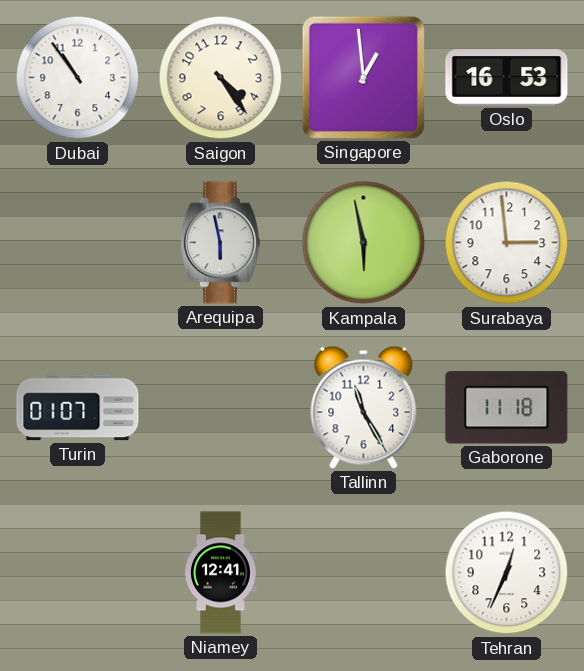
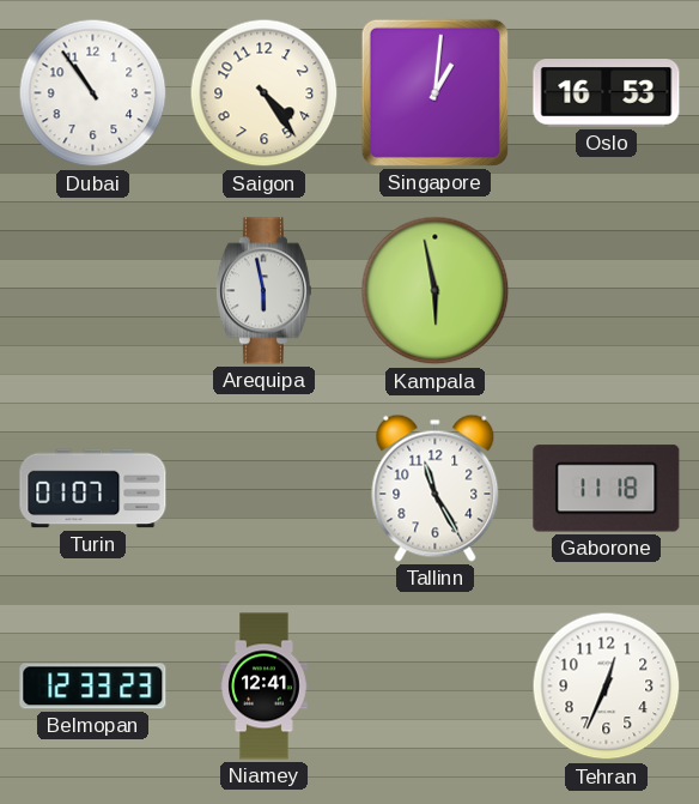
Singapore: 12:59 -> 1:01
Surabaya: 2:59 -> none
Belmopan: none -> 12:33
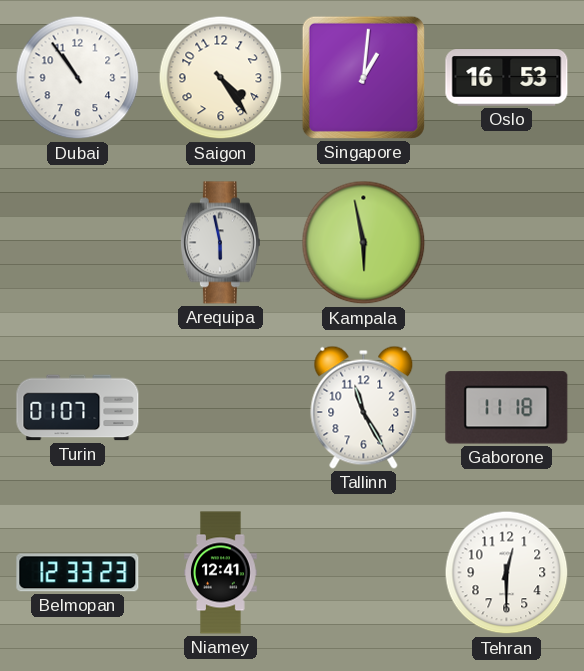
Tehran: 12:34 -> 12:30
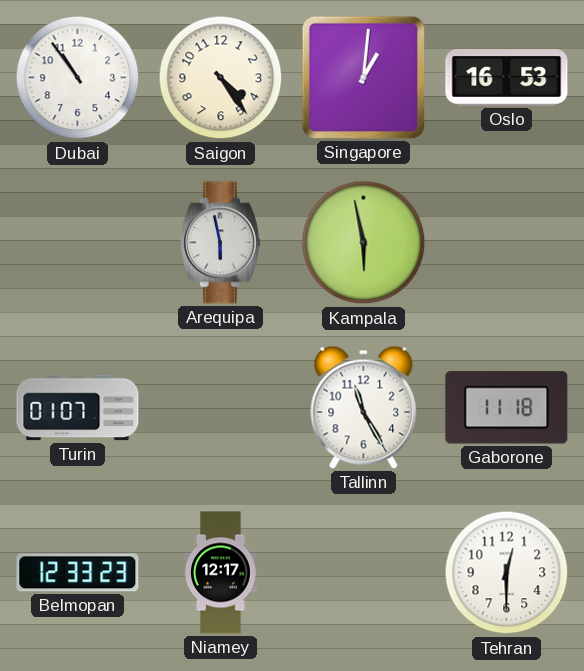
Niamey: 12:41 -> 12:17
